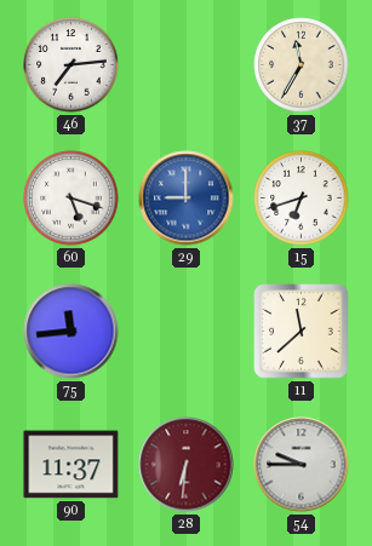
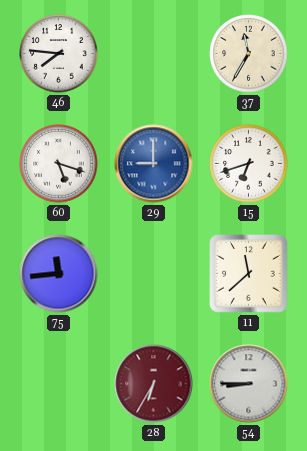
46: 7:14 -> 7:46
90: 11:37 -> none
28: 6:31 -> 6:35
54: 9:45 -> 8:45
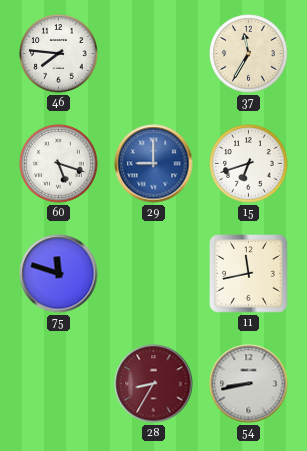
75: 11:44 -> 11:48
11: 11:38 -> 11:43
28: 6:35 -> 8:35
54: 8:45 -> 8:43
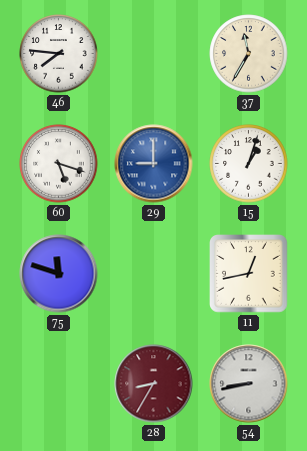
15: 6:42 -> 1:03
11: 11:43 -> 12:43
